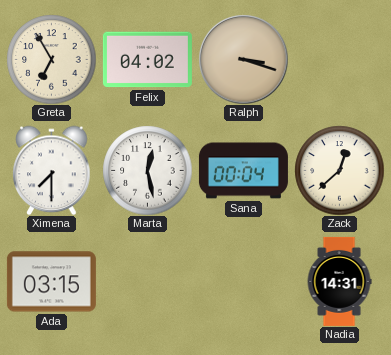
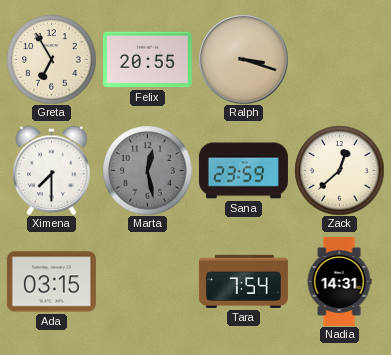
Felix: 04:02 -> 20:55
Marta dial: white -> grey
Sana: 00:04 -> 23:59
Tara: none -> 7:54
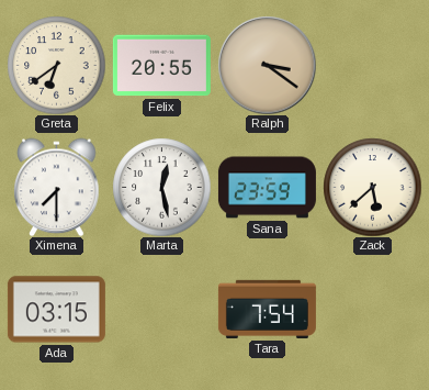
Greta: 6:55 -> 6:39
Ralph: 3:18 -> 3:21
Marta dial: grey -> white
Zack: 12:38 -> 5:38
Nadia: 14:31 -> none
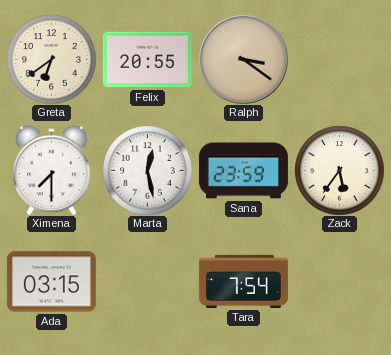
Zack: 5:38 -> 5:36
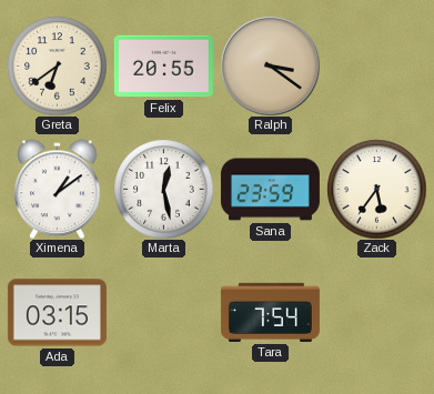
Ximena: 7:30 -> 1:09
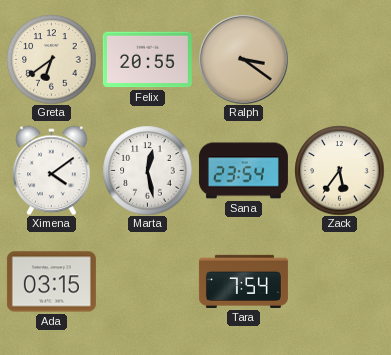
Ximena: 1:09 -> 4:09
Sana: 23:59 -> 23:54
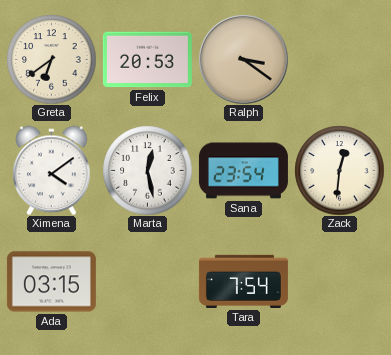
Felix: 20:55 -> 20:53
Zack: 5:36 -> 12:31
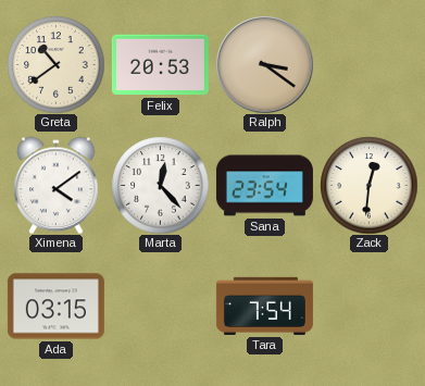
Greta: 6:39 -> 10:39
Marta: 12:28 -> 12:23
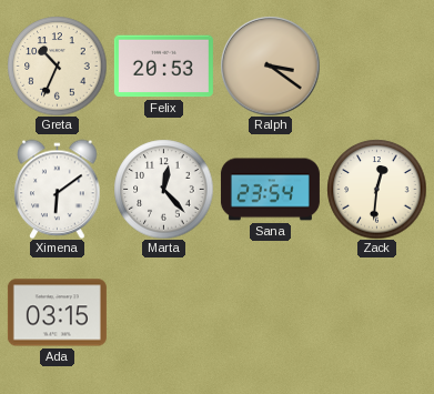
Greta: 10:39 -> 10:34
Ximena: 4:09 -> 6:09
Tara: 7:54 -> none
